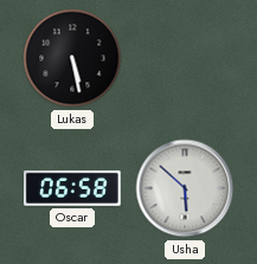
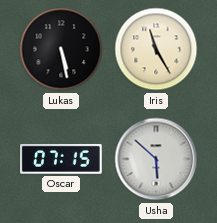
Iris: none -> 11:25
Oscar: 06:58 -> 07:15
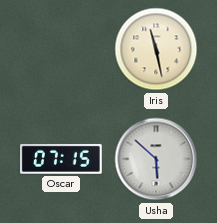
Lukas: 5:28 -> none
Iris: 11:25 -> 11:28
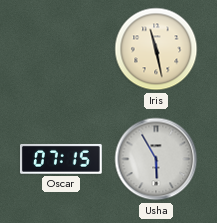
Usha: 5:52 -> 5:55
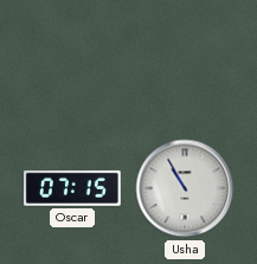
Iris: 11:28 -> none
Usha: 5:55 -> 10:55
